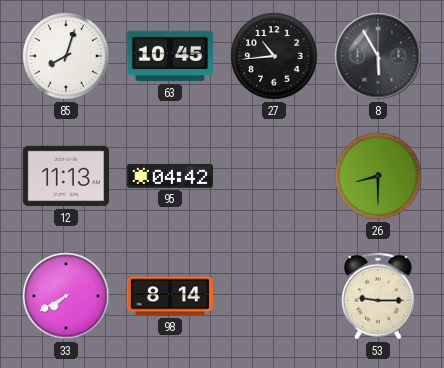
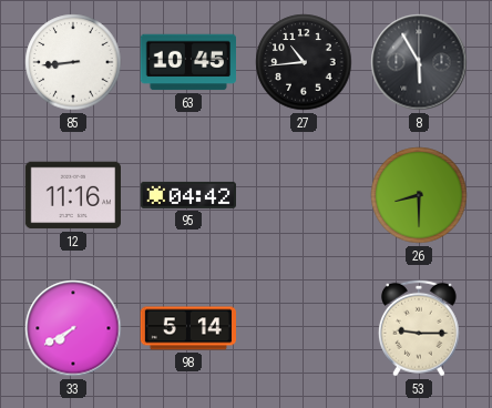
85: 8:03 -> 8:44
12: 11:13 -> 11:16
98: 8:14 -> 5:14
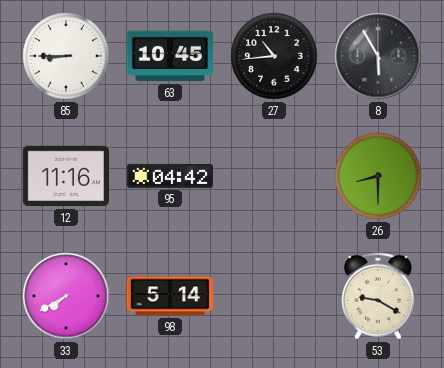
85: 8:44 -> 8:45
53: 9:15 -> 9:20
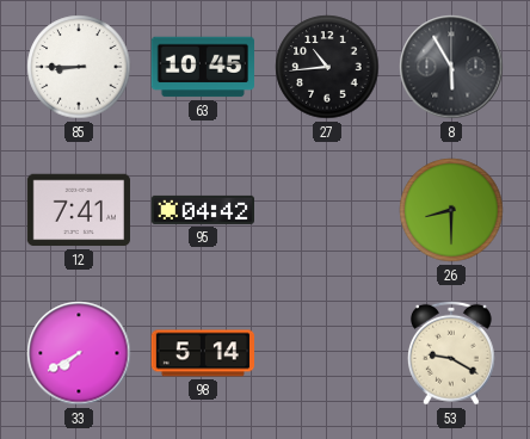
12: 11:16 -> 7:41
